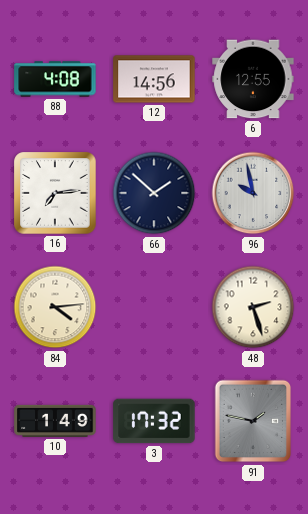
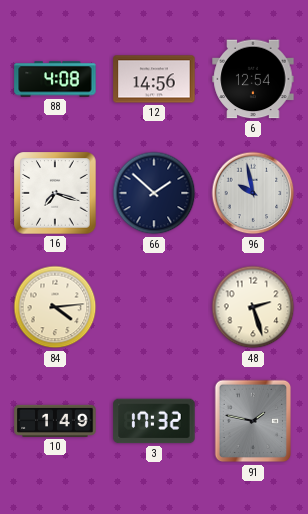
6: 12:55 -> 12:54
16: 7:14 -> 7:18
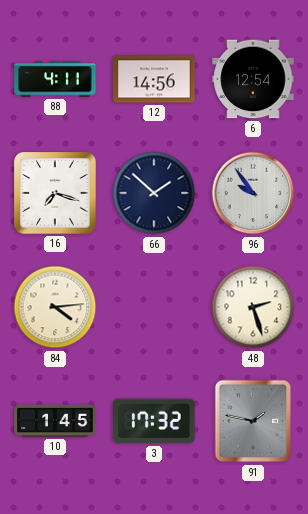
88: 4:08 -> 4:11
96: 9:58 -> 9:54
10: 1:49 -> 1:45
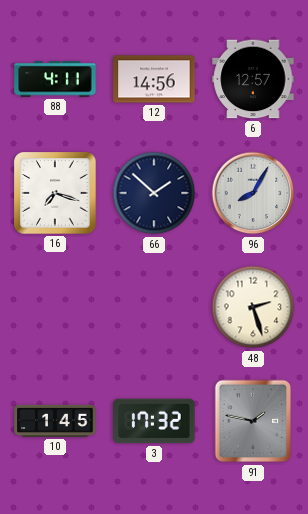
6: 12:54 -> 12:57
96: 9:54 -> 8:05
84: 4:14 -> none
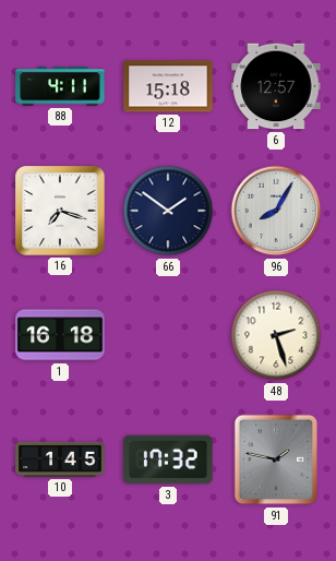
12: 14:56 -> 15:18
66: 1:52 -> 1:51
1: none -> 16:18
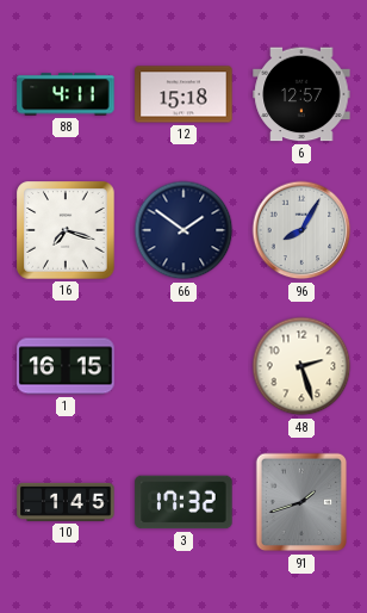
1: 16:18 -> 16:15
91: 1:47 -> 1:42
